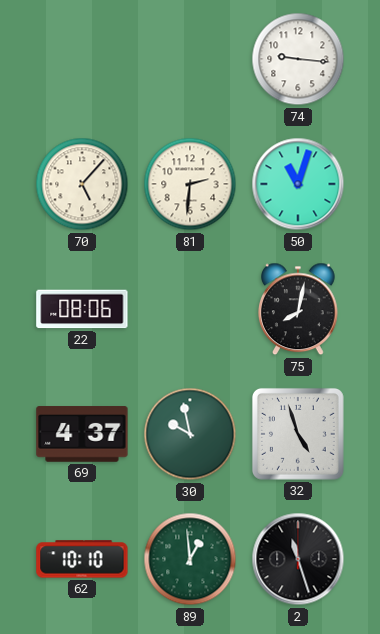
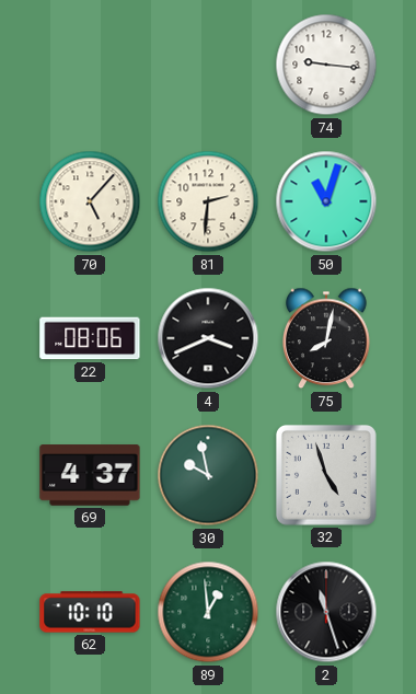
4: none -> 3:41
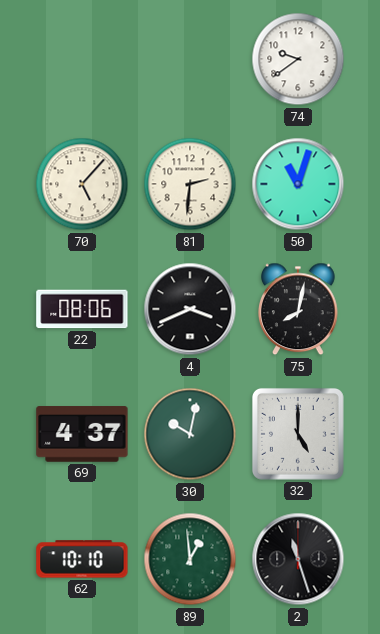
74: 9:16 -> 9:39
30: 9:58 -> 10:02
32: 4:57 -> 5:00
